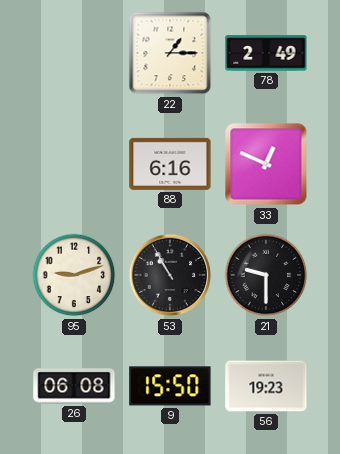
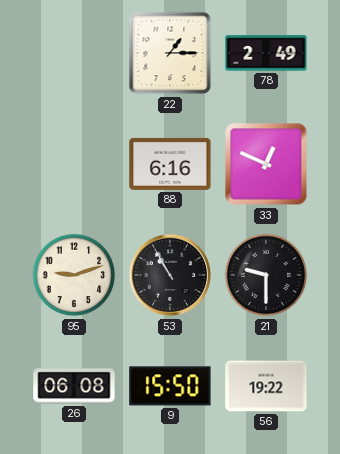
56: 19:23 -> 19:22
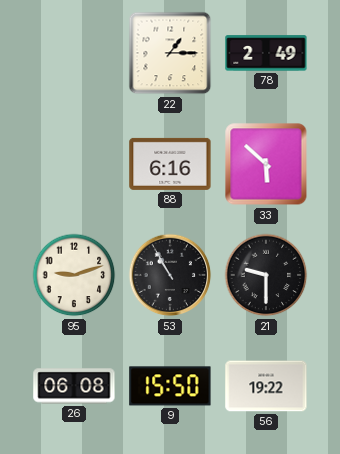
33: 12:49 -> 5:52
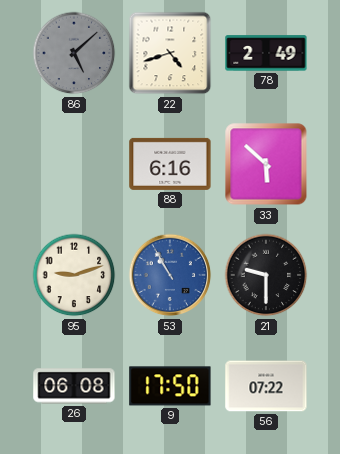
86: none -> 5:08
22: 1:15 -> 4:42
53 dial: black -> blue
9: 15:50 -> 17:50
56: 19:22 -> 07:22
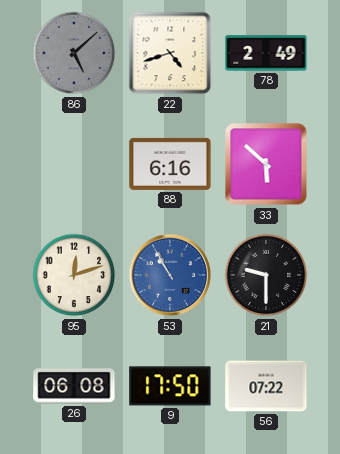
95: 9:12 -> 12:12
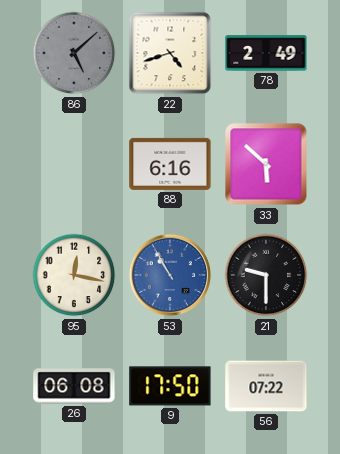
95: 12:12 -> 12:17
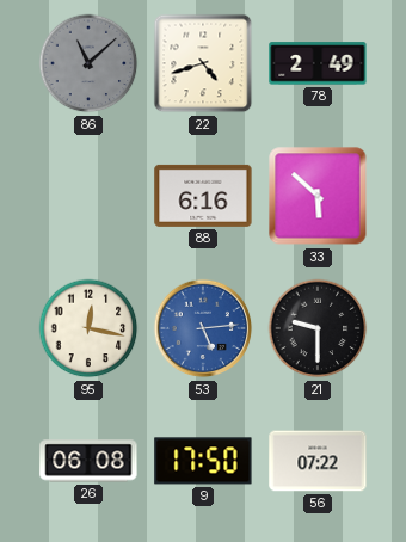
86: 5:08 -> 11:08
53: 10:55 -> 5:14
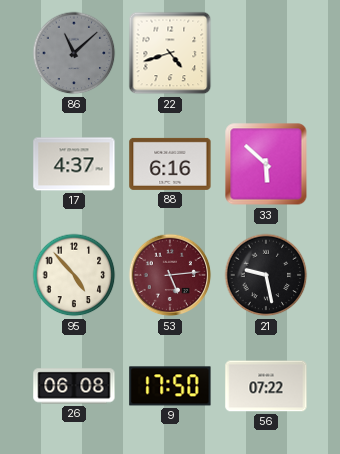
78: 2:49 -> none
17: none -> 4:37
95: 12:17 -> 4:53
53 dial: blue -> burgundy
21: 9:30 -> 9:28
